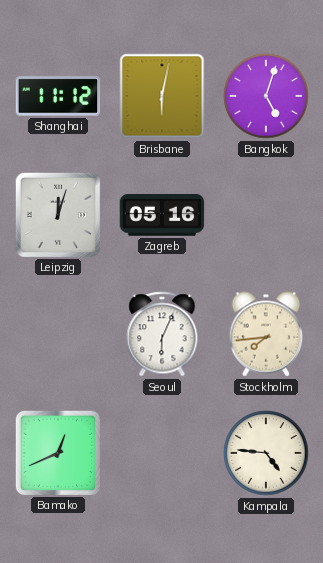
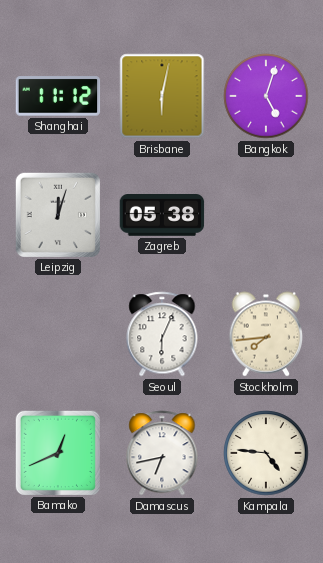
Zagreb: 05:16 -> 05:38
Damascus: none -> 6:43
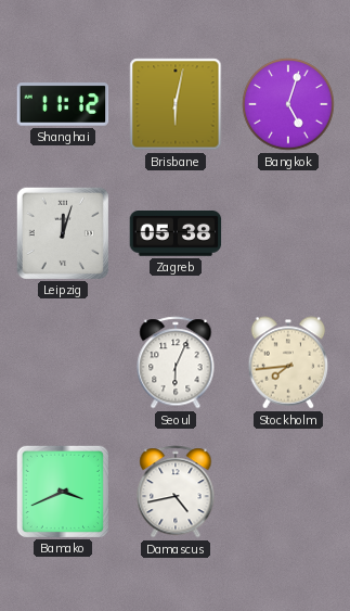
Bamako: 12:41 -> 3:41
Damascus: 6:43 -> 4:43
Kampala: 4:46 -> none
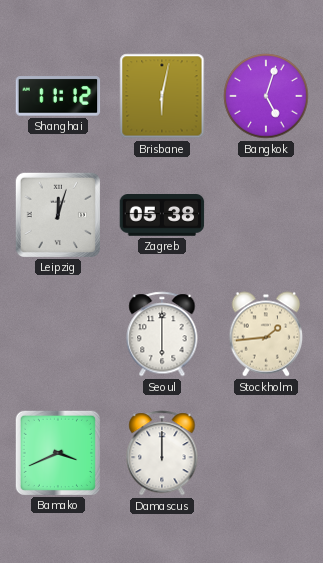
Seoul: 6:04 -> 6:00
Stockholm: 7:44 -> 1:44
Damascus: 4:43 -> 12:00
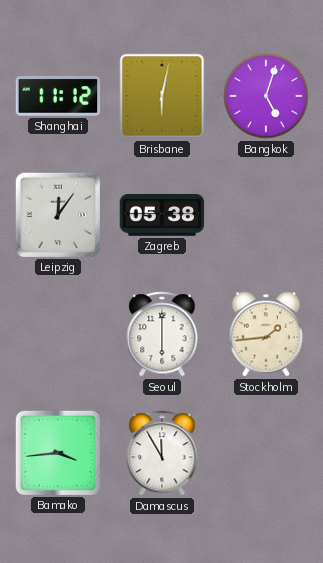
Leipzig: 12:03 -> 12:06
Bamako: 3:41 -> 3:44
Damascus: 12:00 -> 11:55
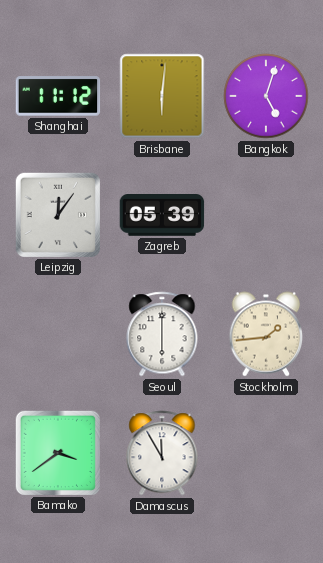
Brisbane: 6:02 -> 6:01
Zagreb: 05:38 -> 05:39
Bamako: 3:44 -> 3:39
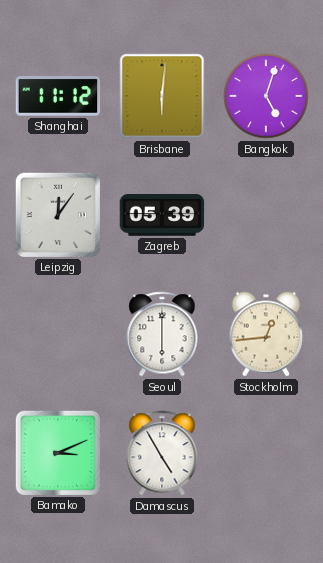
Stockholm: 1:44 -> 12:44
Bamako: 3:39 -> 3:11
Damascus: 11:55 -> 4:55
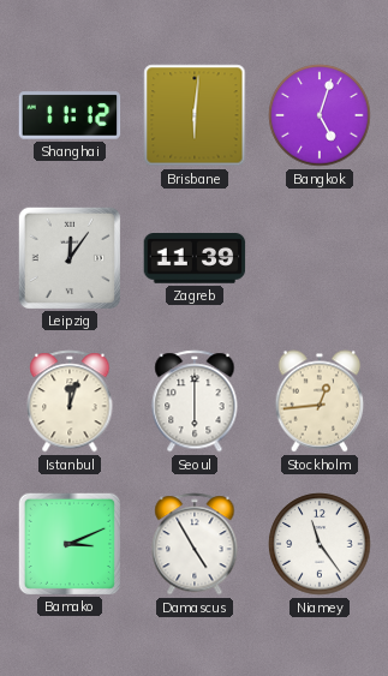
Zagreb: 05:39 -> 11:39
Istanbul: none -> 12:03
Niamey: none -> 11:24
